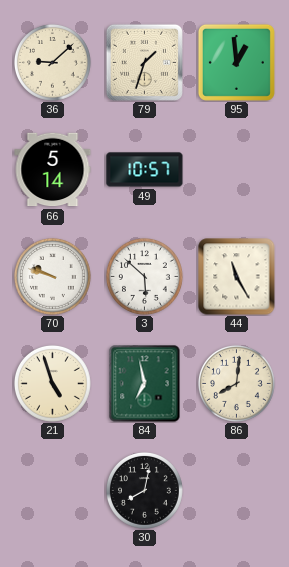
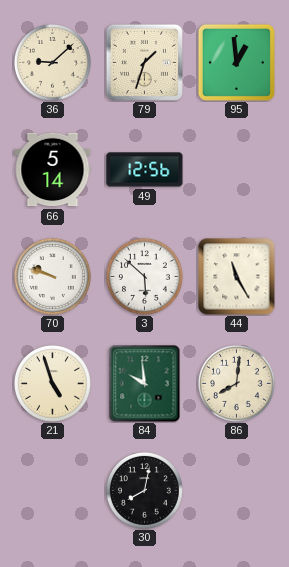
49: 10:57 -> 12:56
84: 6:58 -> 9:59
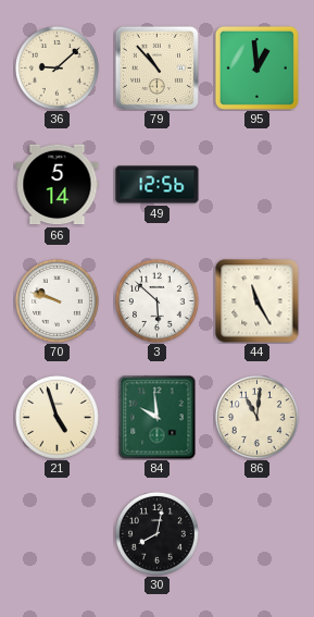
79: 1:33 -> 10:53
86: 8:01 -> 11:01
